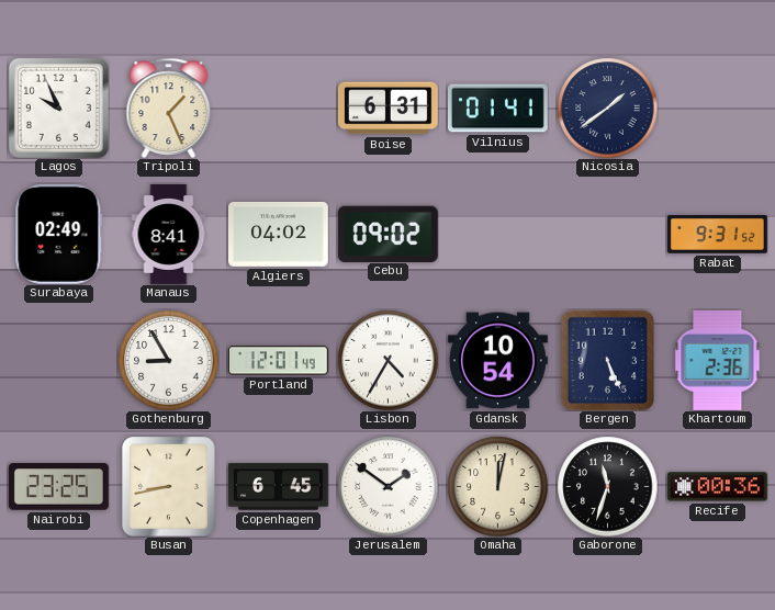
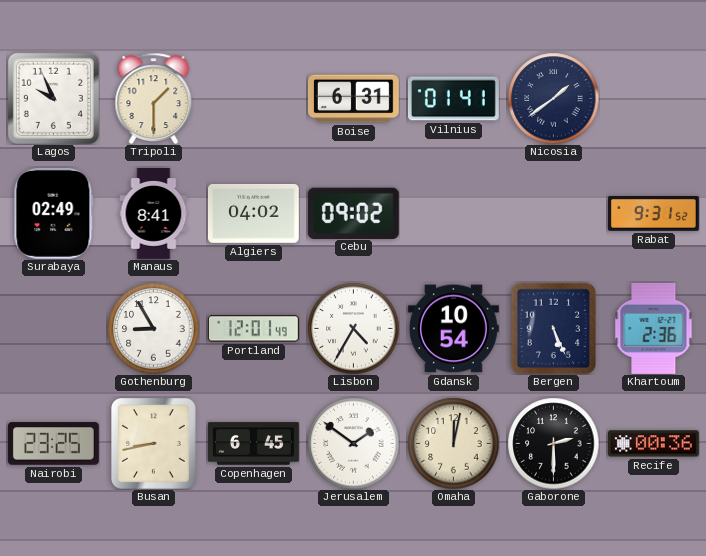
Tripoli: 1:26 -> 1:30
Gaborone: 11:33 -> 2:30
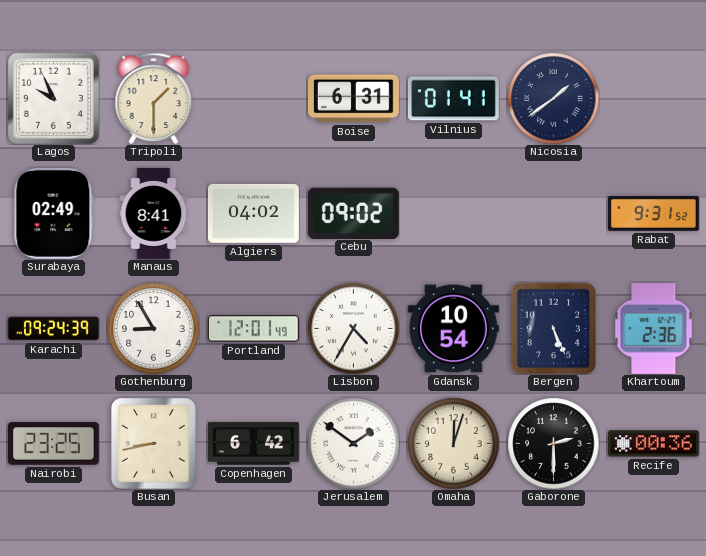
Karachi: none -> 09:24
Copenhagen: 6:45 -> 6:42
Omaha: 12:02 -> 12:03
